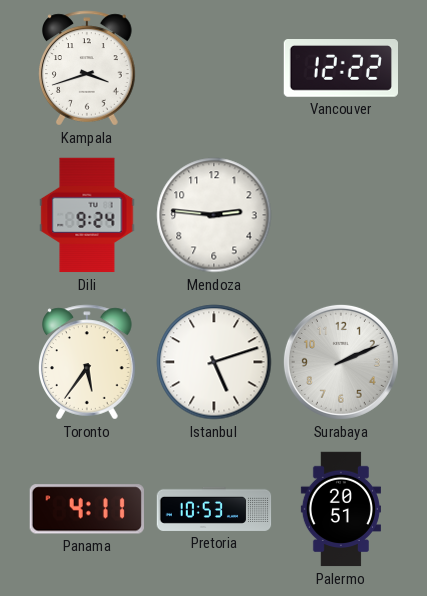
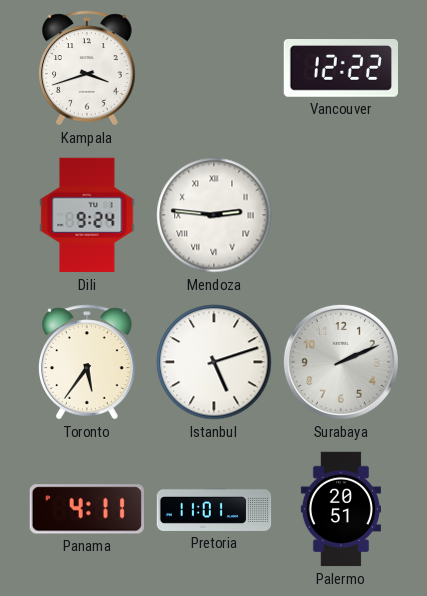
Mendoza numerals: Arabic -> Roman
Pretoria: 10:53 -> 11:01
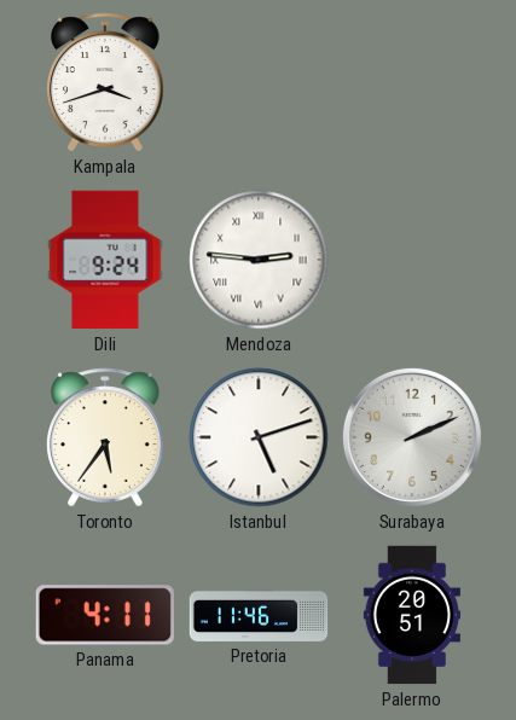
Vancouver: 12:22 -> none
Pretoria: 11:01 -> 11:46
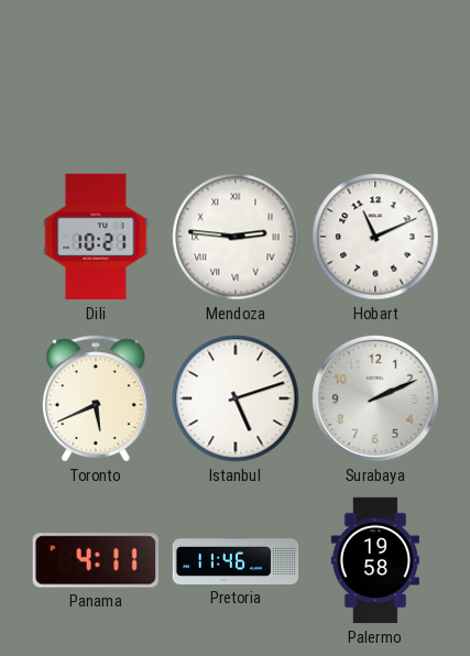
Kampala: 3:42 -> none
Dili: 9:24 -> 10:21
Hobart: none -> 11:11
Toronto: 5:36 -> 5:41
Palermo: 20:51 -> 19:58
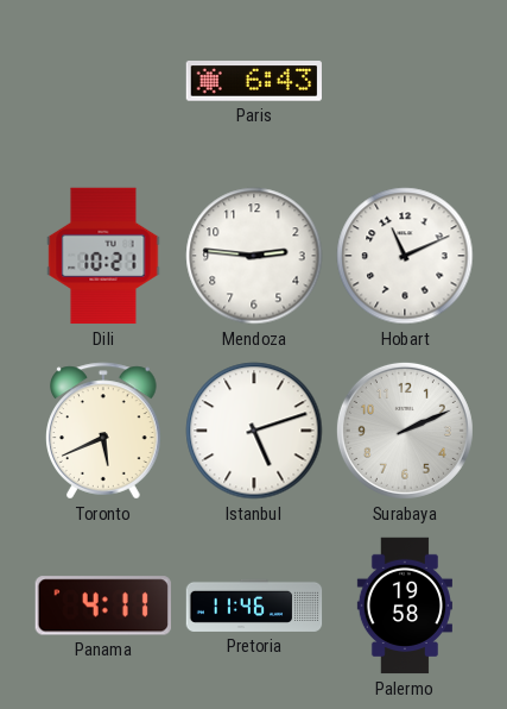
Paris: none -> 6:43
Mendoza numerals: Roman -> Arabic
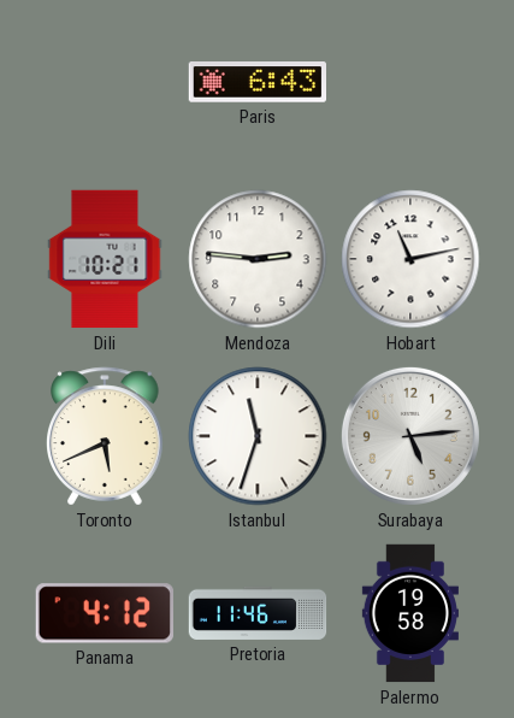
Hobart: 11:11 -> 11:13
Istanbul: 5:12 -> 11:33
Surabaya: 2:11 -> 5:14
Panama: 4:11 -> 4:12
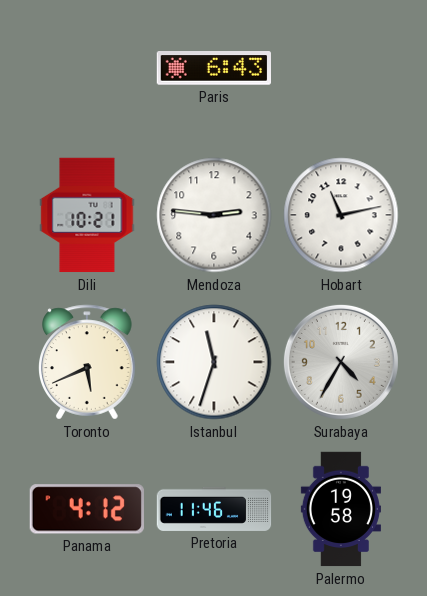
Surabaya: 5:14 -> 4:35
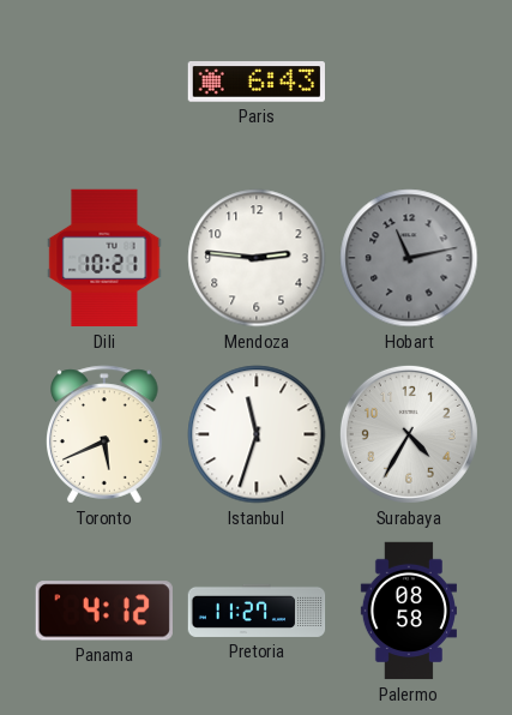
Hobart dial: white -> grey
Pretoria: 11:46 -> 11:27
Palermo: 19:58 -> 08:58
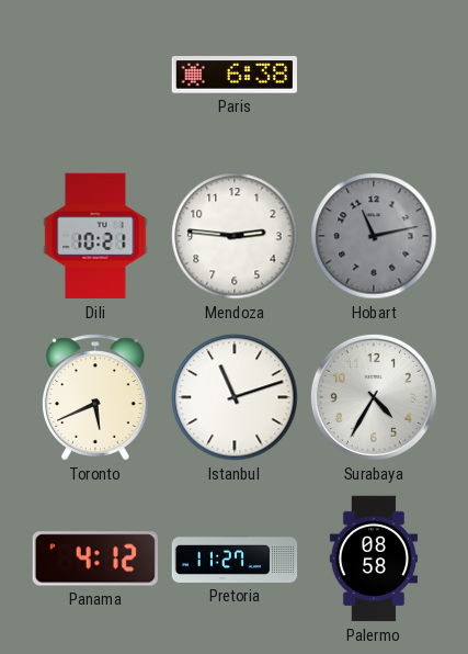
Paris: 6:43 -> 6:38
Istanbul: 11:33 -> 11:12
